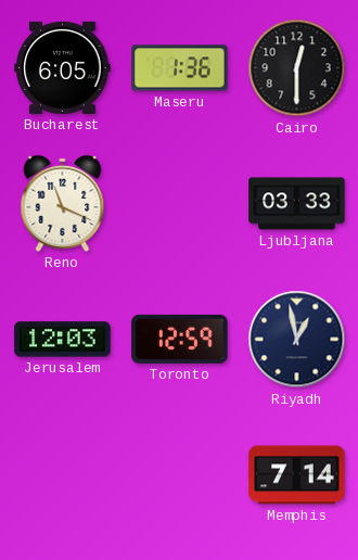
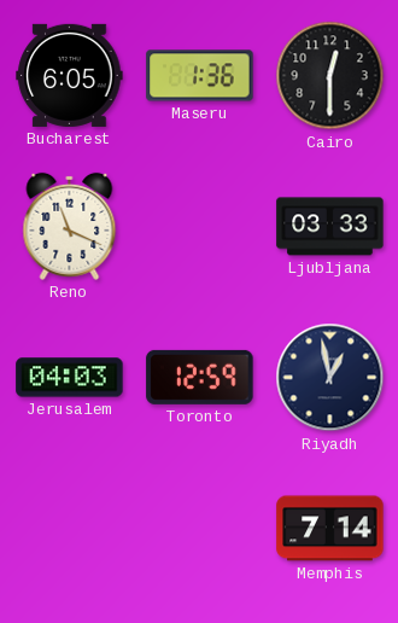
Jerusalem: 12:03 -> 04:03
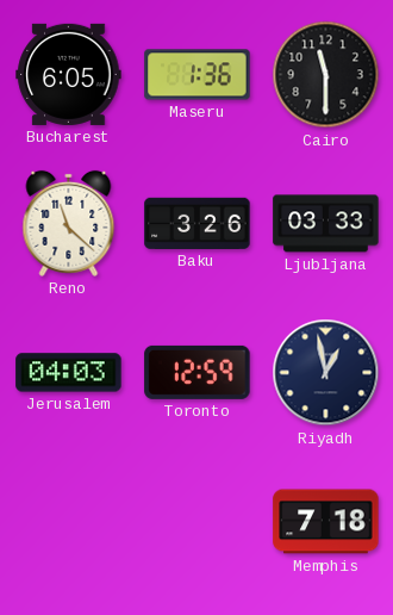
Cairo: 12:30 -> 11:30
Reno: 11:19 -> 11:22
Baku: none -> 3:26
Memphis: 7:14 -> 7:18
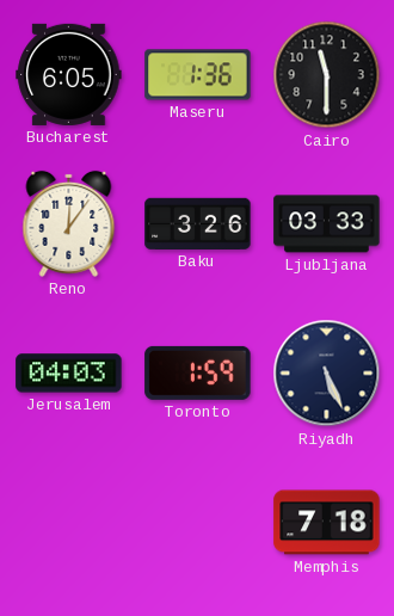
Reno: 11:22 -> 12:06
Toronto: 12:59 -> 1:59
Riyadh: 12:58 -> 5:26
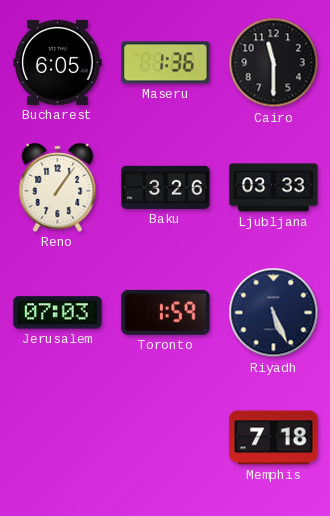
Reno: 12:06 -> 1:06
Jerusalem: 04:03 -> 07:03
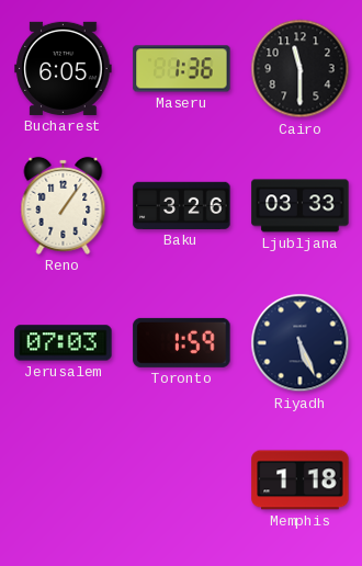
Memphis: 7:18 -> 1:18
